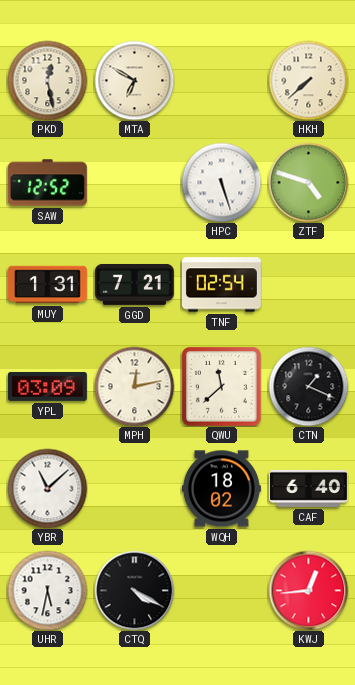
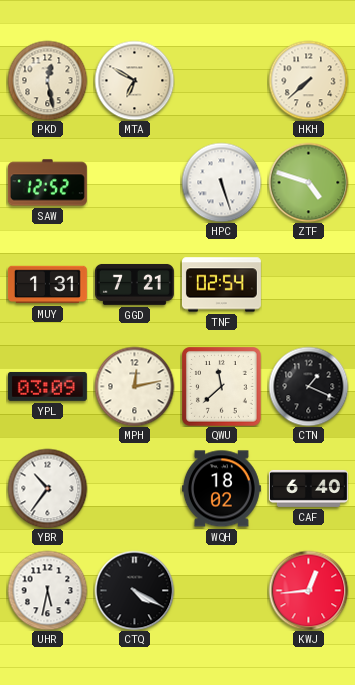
YBR: 11:08 -> 10:36
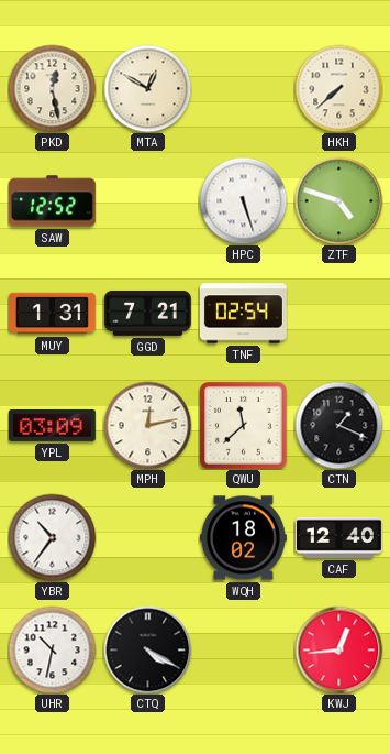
MTA: 6:50 -> 12:50
CAF: 6:40 -> 12:40
UHR: 5:32 -> 10:32
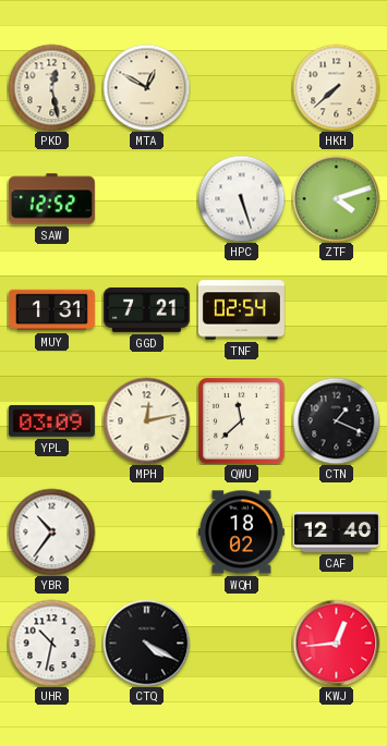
ZTF: 4:48 -> 4:12
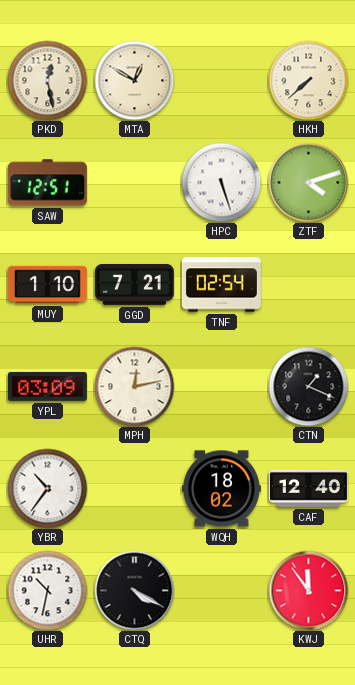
SAW: 12:52 -> 12:51
MUY: 1:31 -> 1:10
QWU: 11:38 -> none
KWJ: 12:44 -> 11:54
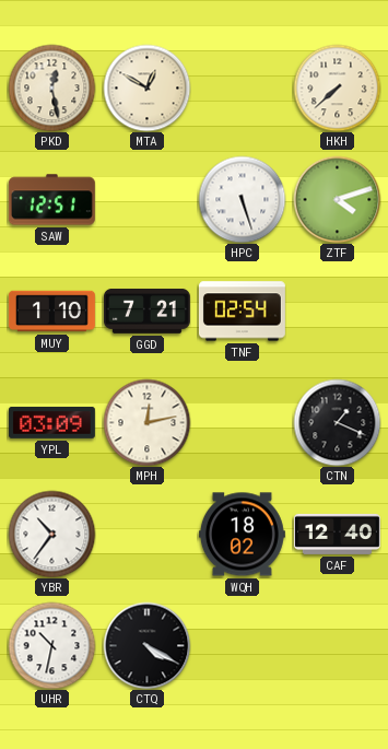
KWJ: 11:54 -> none
